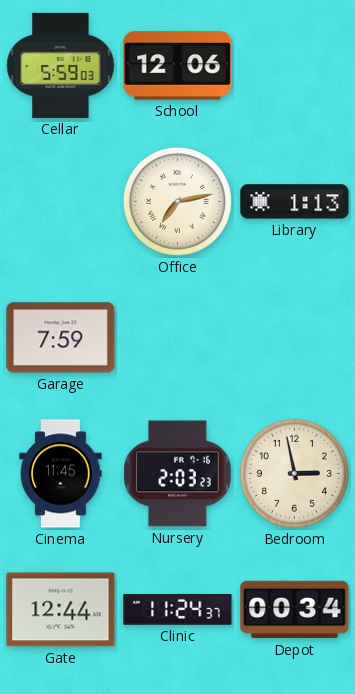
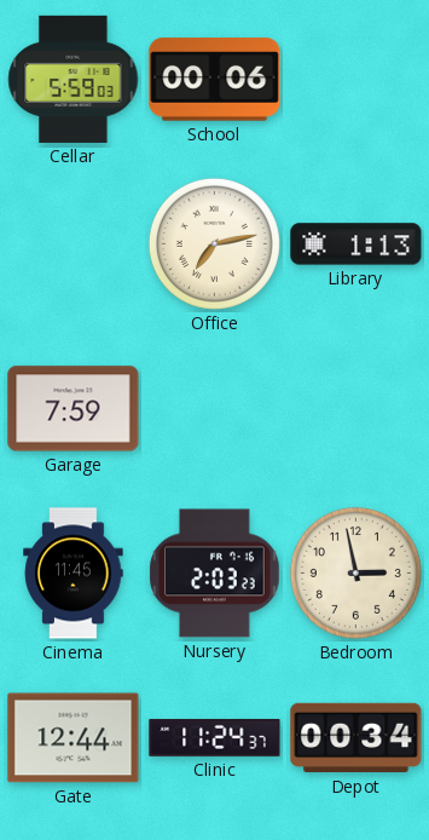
School: 12:06 -> 00:06
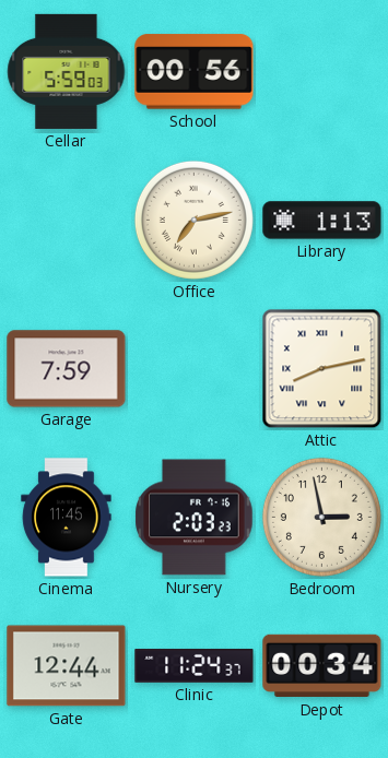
School: 00:06 -> 00:56
Attic: none -> 8:13
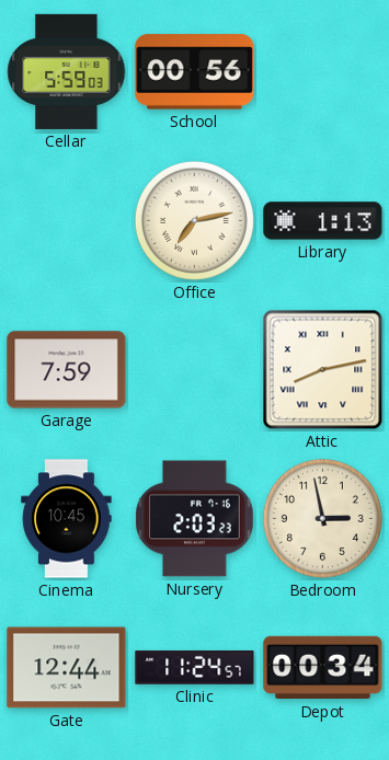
Cinema: 11:45 -> 10:45
Clinic: 11:24:37 -> 11:24:57
